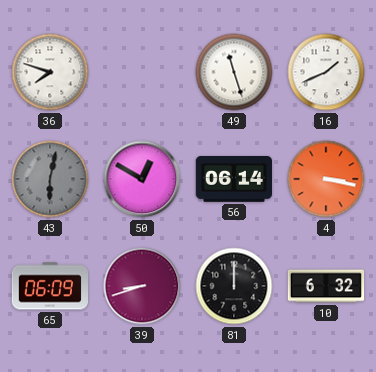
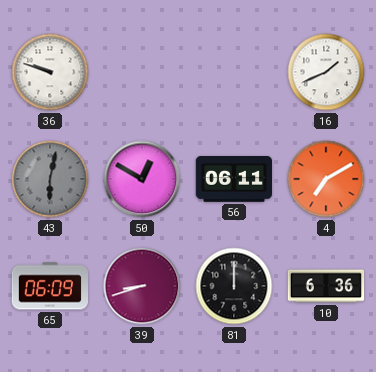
36: 7:48 -> 9:48
49: 11:27 -> none
56: 06:14 -> 06:11
4: 3:17 -> 7:10
10: 6:32 -> 6:36
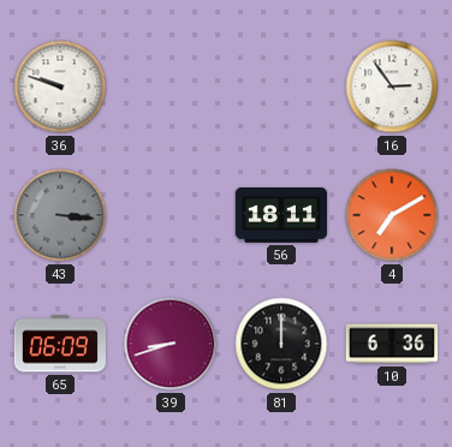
16: 1:41 -> 2:54
43: 6:02 -> 3:16
50: 12:50 -> none
56: 06:11 -> 18:11
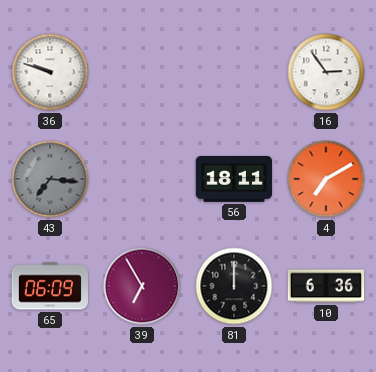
43: 3:16 -> 7:16
39: 8:42 -> 6:55
